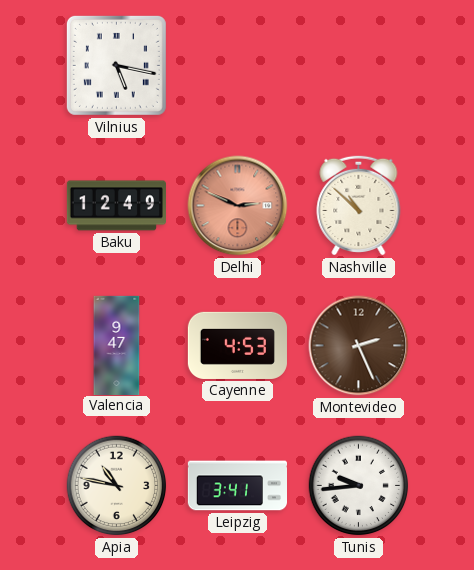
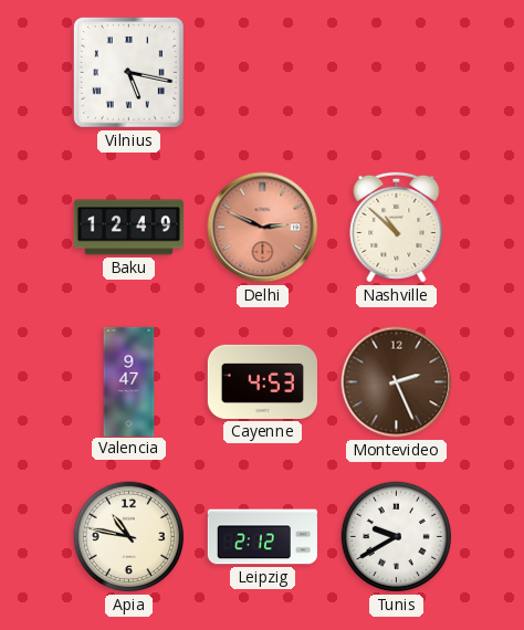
Leipzig: 3:41 -> 2:12
Tunis: 9:44 -> 9:40
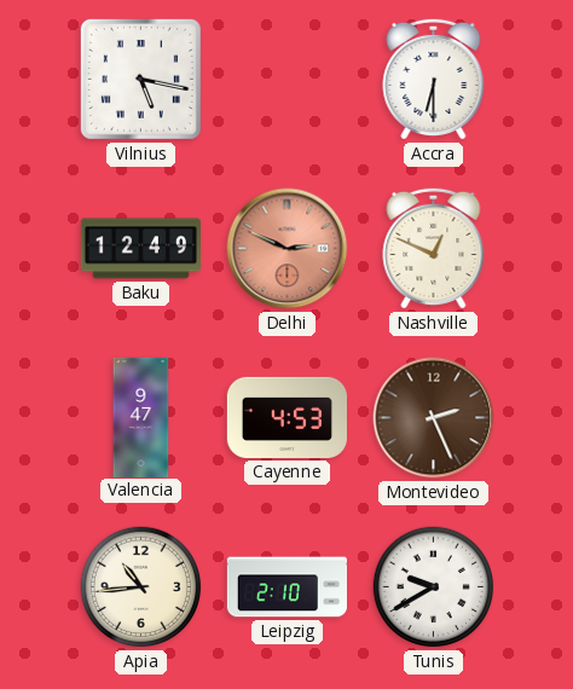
Accra: none -> 6:30
Nashville: 10:52 -> 12:49
Apia: 10:47 -> 10:44
Leipzig: 2:12 -> 2:10
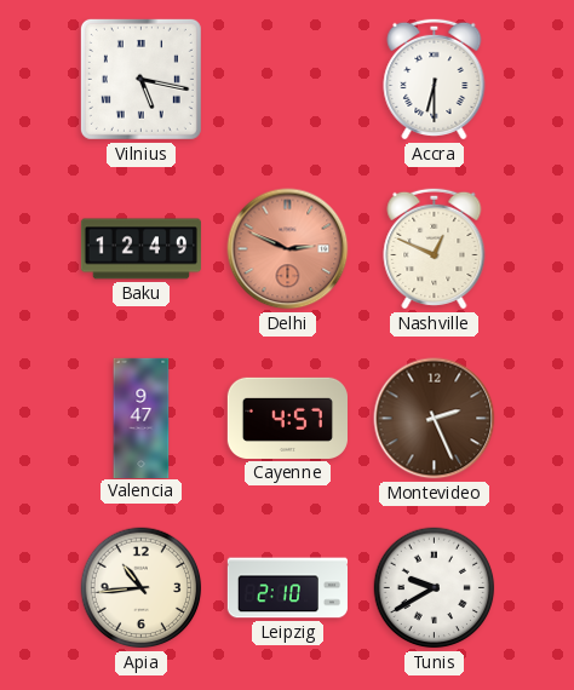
Cayenne: 4:53 -> 4:57
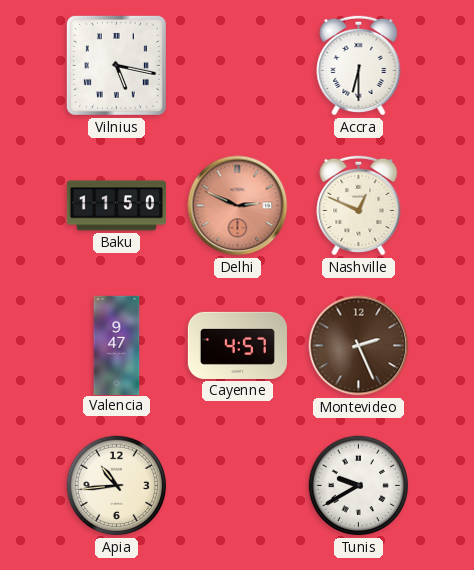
Baku: 12:49 -> 11:50
Leipzig: 2:10 -> none
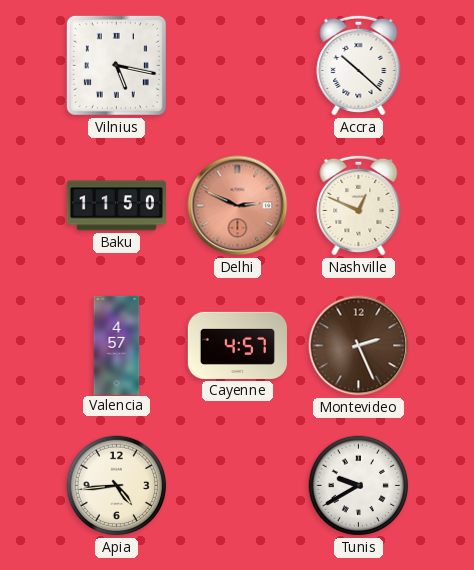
Accra: 6:30 -> 10:22
Valencia: 9:47 -> 4:57
Apia: 10:44 -> 4:44
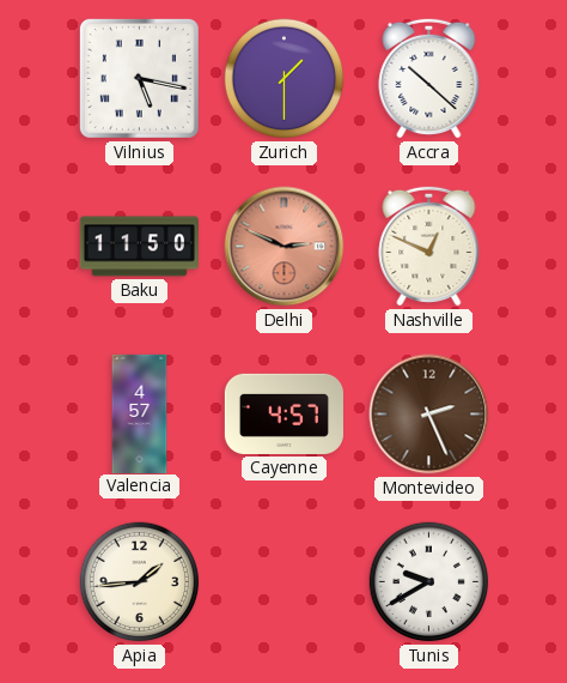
Zurich: none -> 1:30
Apia: 4:44 -> 1:44
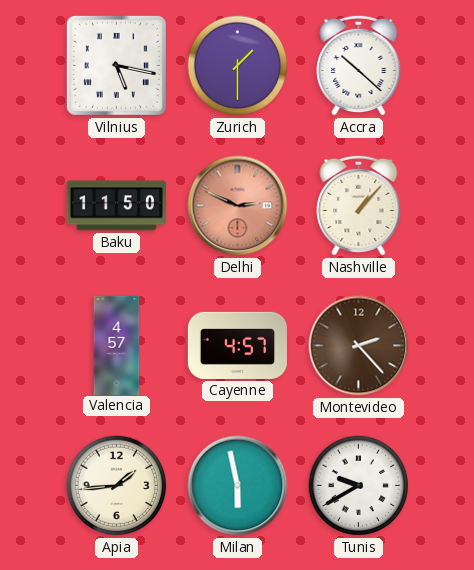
Nashville: 12:49 -> 1:07
Montevideo: 2:26 -> 2:23
Milan: none -> 5:58
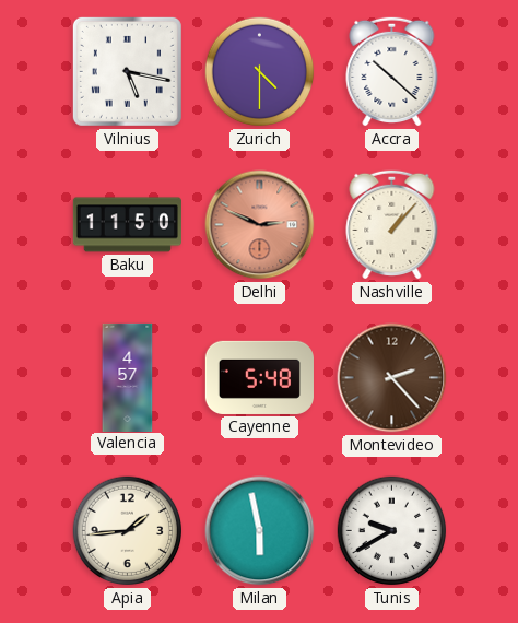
Zurich: 1:30 -> 4:30
Cayenne: 4:57 -> 5:48
